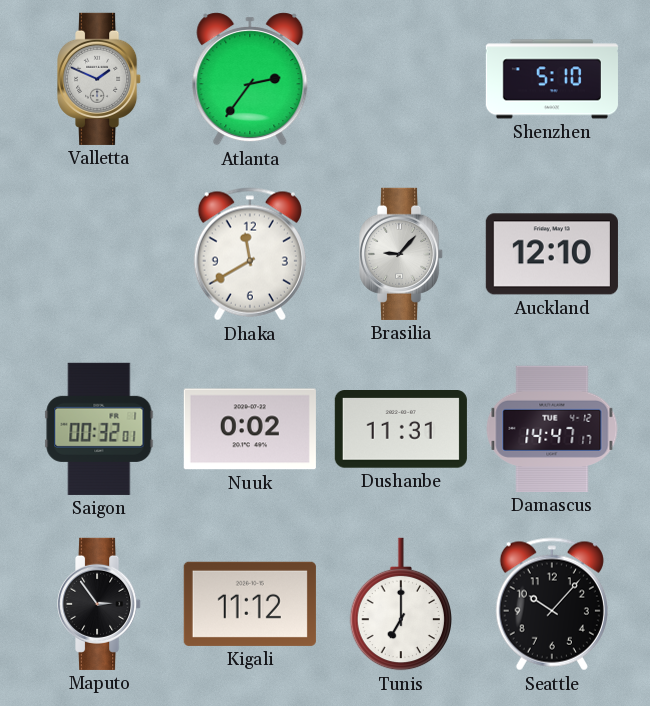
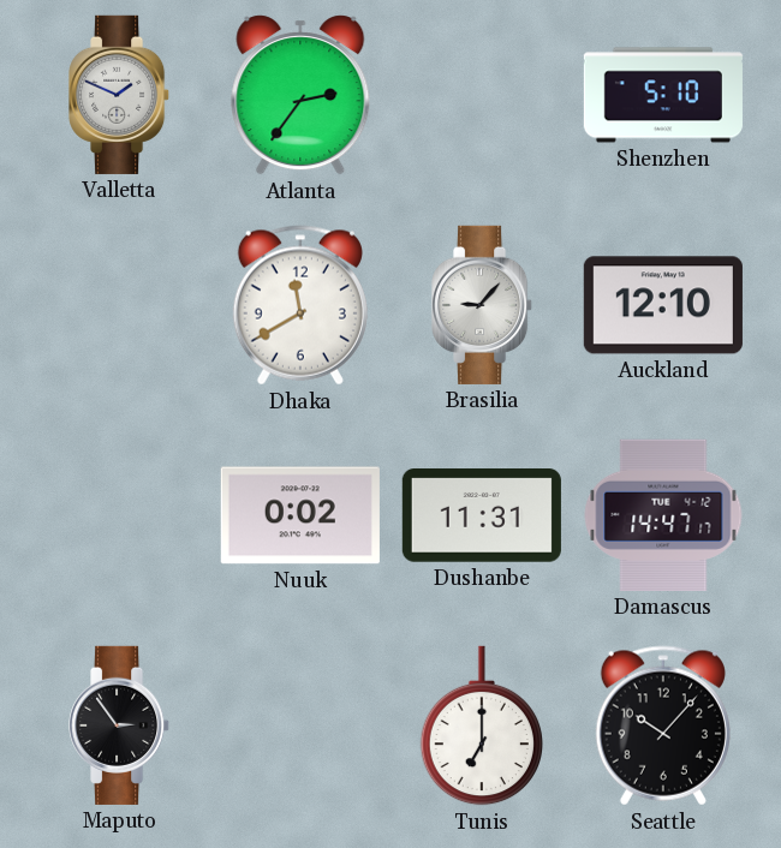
Saigon: 00:32 -> none
Kigali: 11:12 -> none
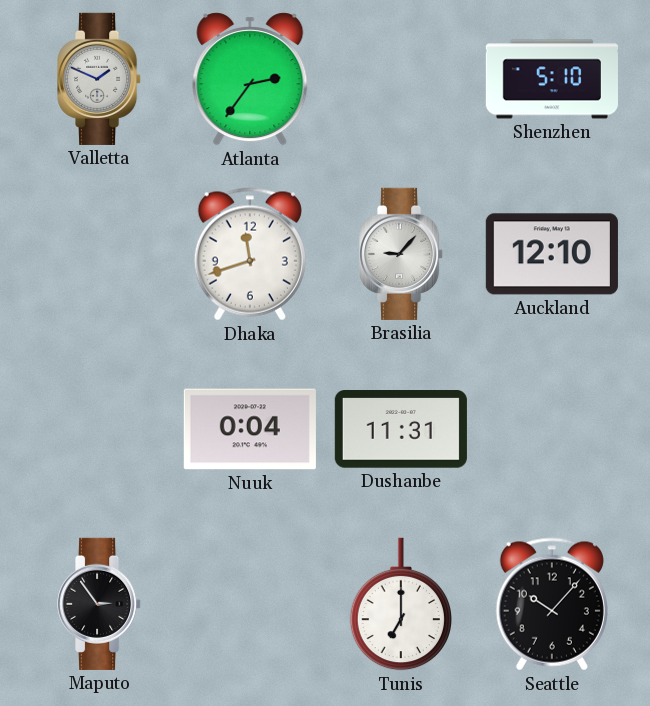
Dhaka: 11:40 -> 11:42
Nuuk: 0:02 -> 0:04
Damascus: 14:47 -> none
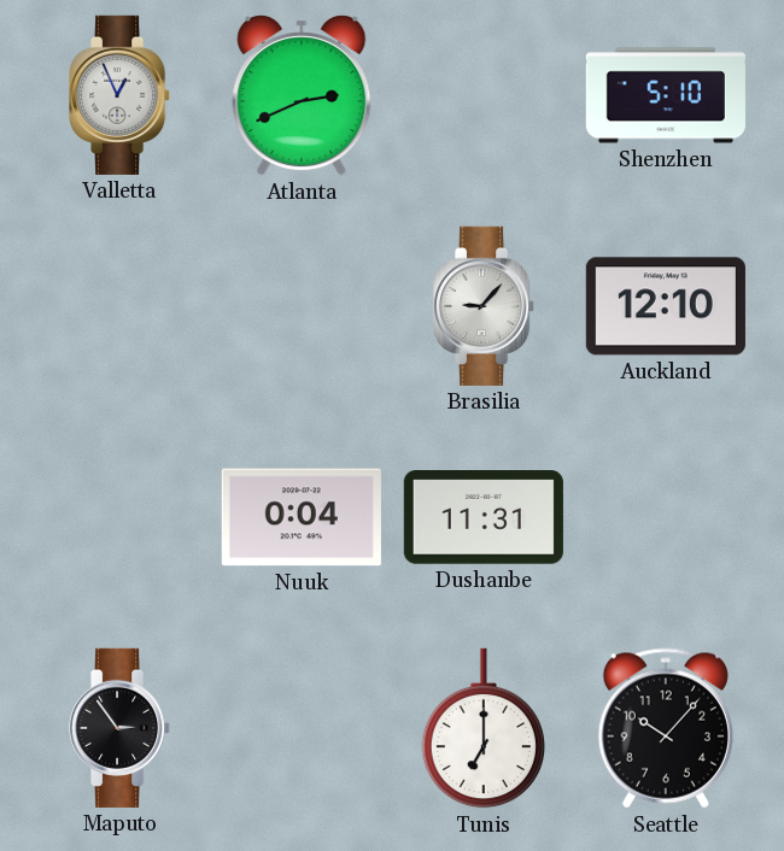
Valletta: 1:49 -> 12:56
Atlanta: 2:36 -> 2:41
Dhaka: 11:42 -> none
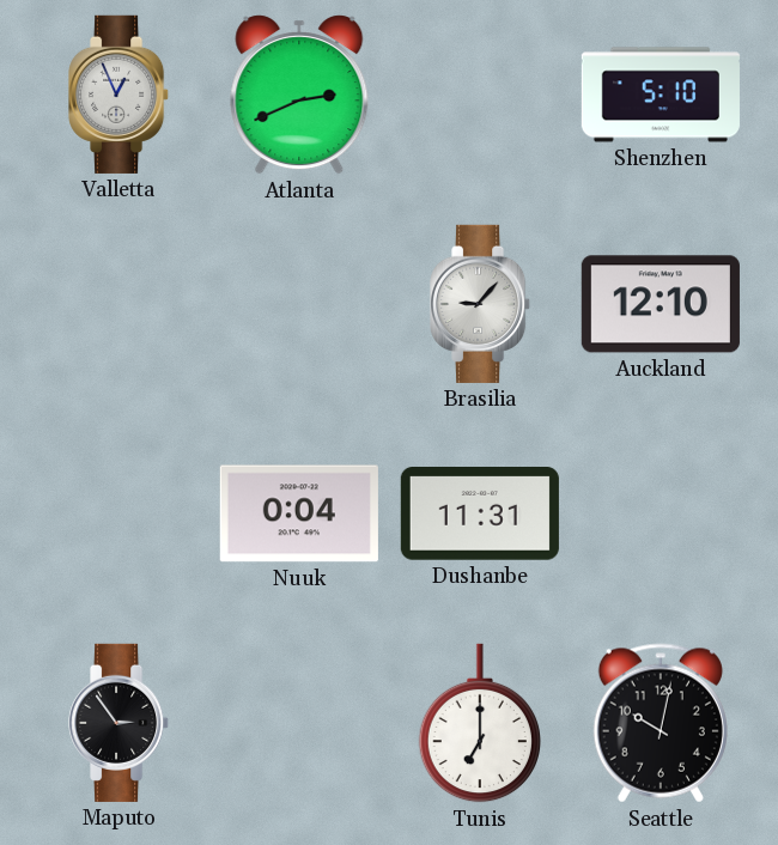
Seattle: 10:07 -> 10:02
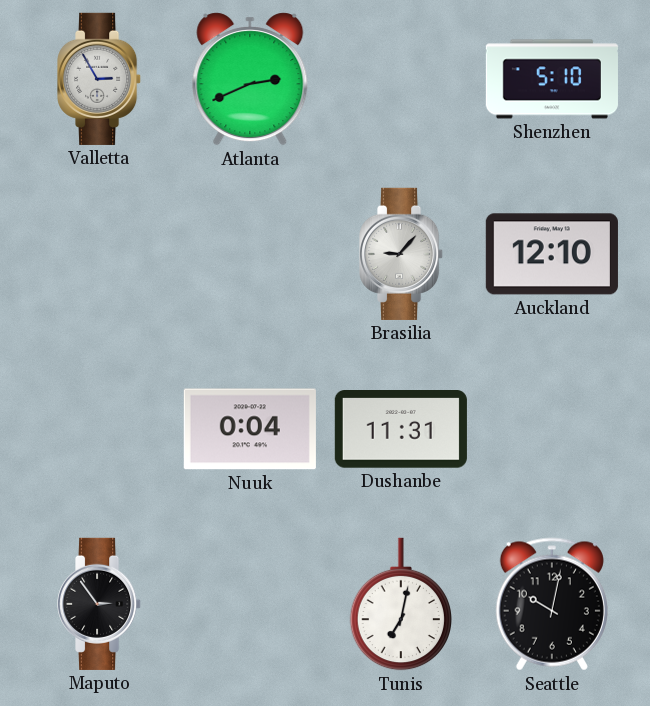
Valletta: 12:56 -> 2:55
Tunis: 7:00 -> 7:02
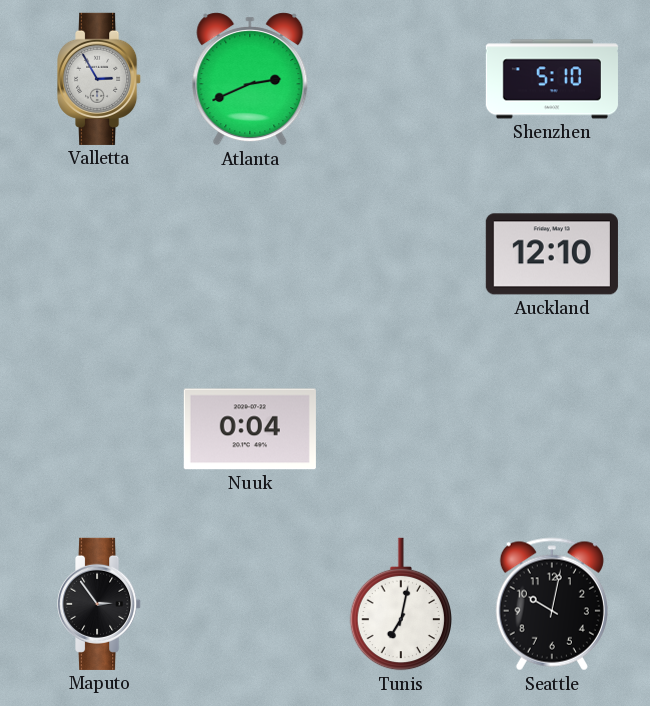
Brasilia: 9:07 -> none
Dushanbe: 11:31 -> none
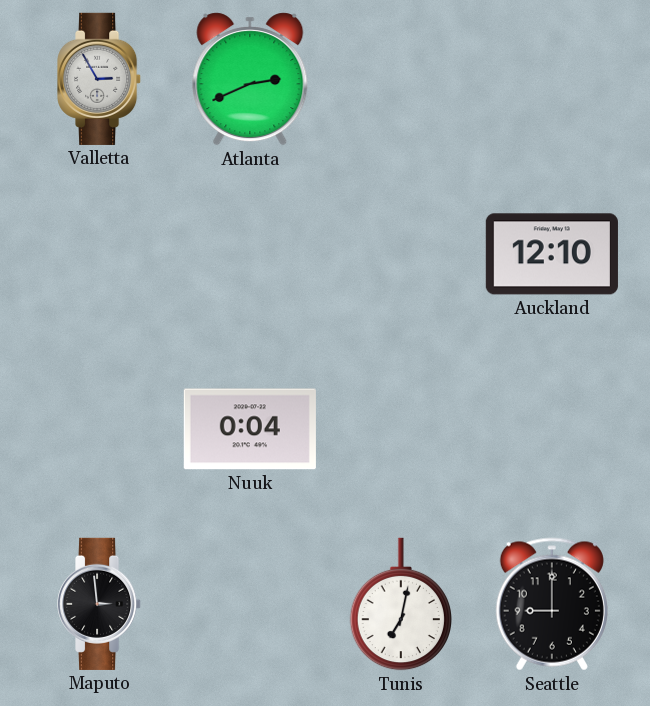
Shenzhen: 5:10 -> none
Maputo: 2:54 -> 2:59
Seattle: 10:02 -> 9:00
